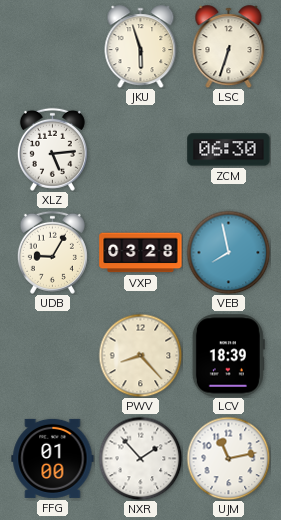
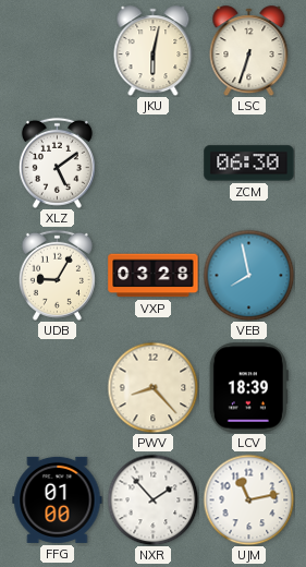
JKU: 5:57 -> 6:02
XLZ: 5:14 -> 5:09
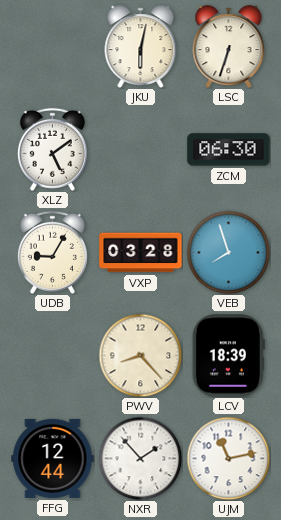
VEB: 7:58 -> 7:57
FFG: 01:00 -> 12:44
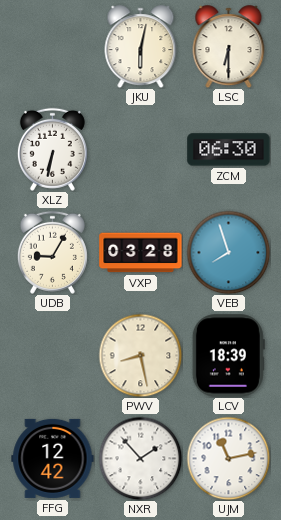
LSC: 6:33 -> 6:30
XLZ: 5:09 -> 6:32
PWV: 8:23 -> 8:28
FFG: 12:44 -> 12:42
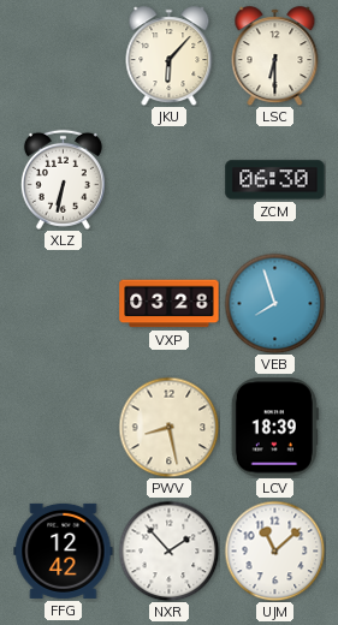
JKU: 6:02 -> 6:07
UDB: 9:05 -> none
UJM: 11:13 -> 11:08
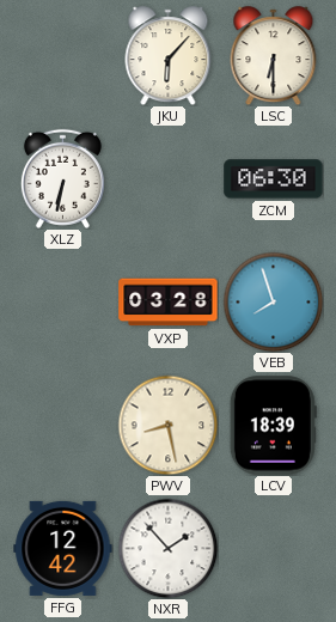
UJM: 11:08 -> none
